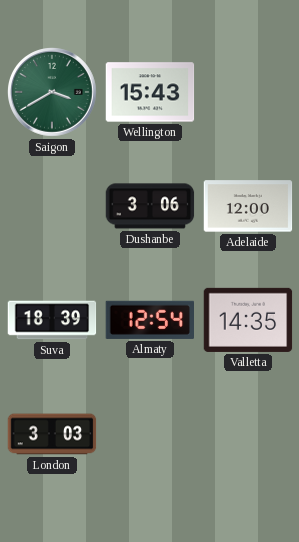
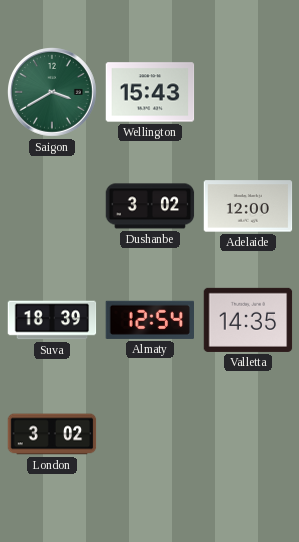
Dushanbe: 3:06 -> 3:02
London: 3:03 -> 3:02
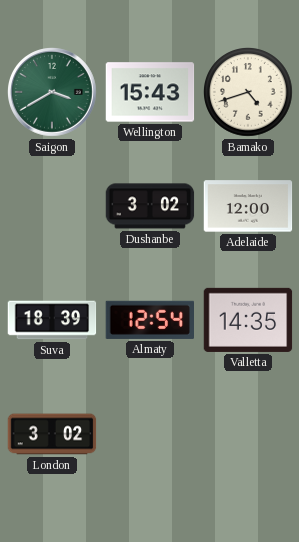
Bamako: none -> 4:42
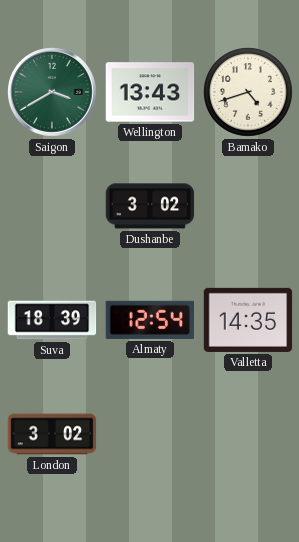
Wellington: 15:43 -> 13:43
Adelaide: 12:00 -> none
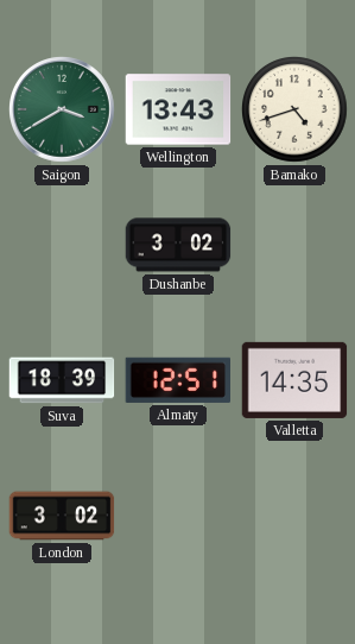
Almaty: 12:54 -> 12:51
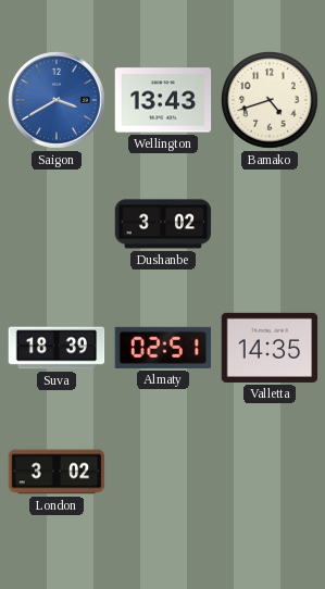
Saigon dial: green -> blue
Almaty: 12:51 -> 02:51
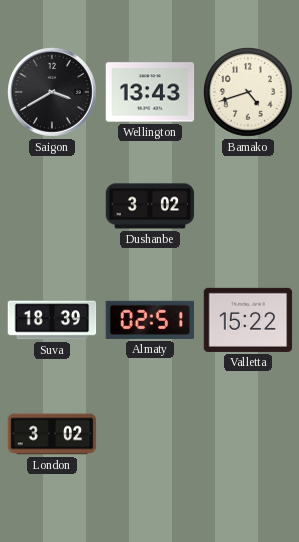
Saigon dial: blue -> black
Valletta: 14:35 -> 15:22
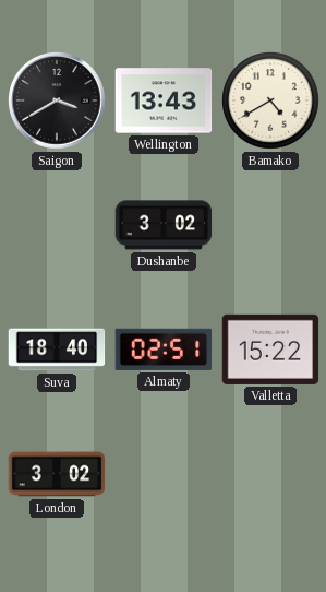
Bamako: 4:42 -> 4:40
Suva: 18:39 -> 18:40
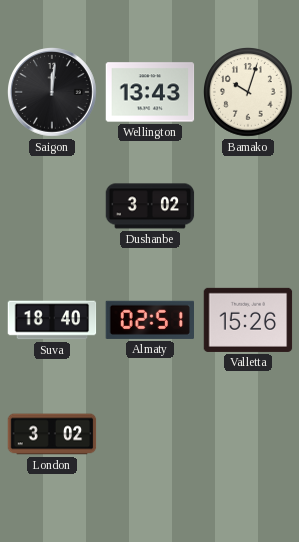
Saigon: 3:40 -> 12:01
Bamako: 4:40 -> 10:03
Valletta: 15:22 -> 15:26
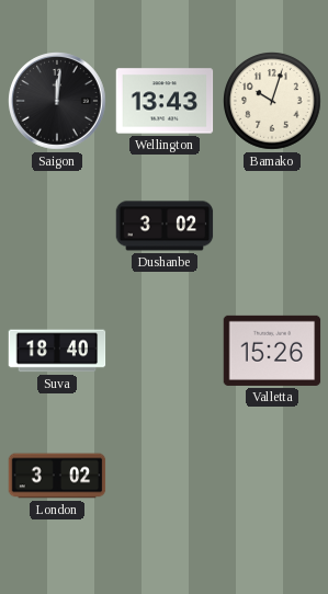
Almaty: 02:51 -> none
